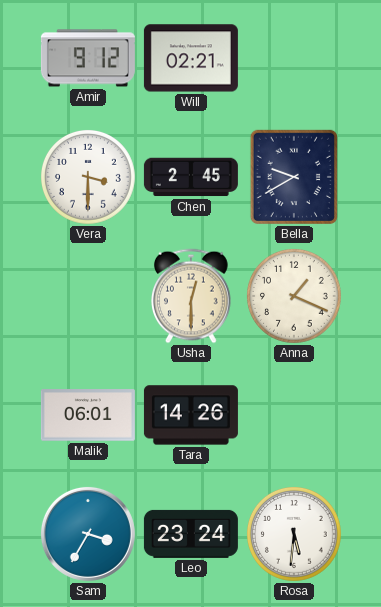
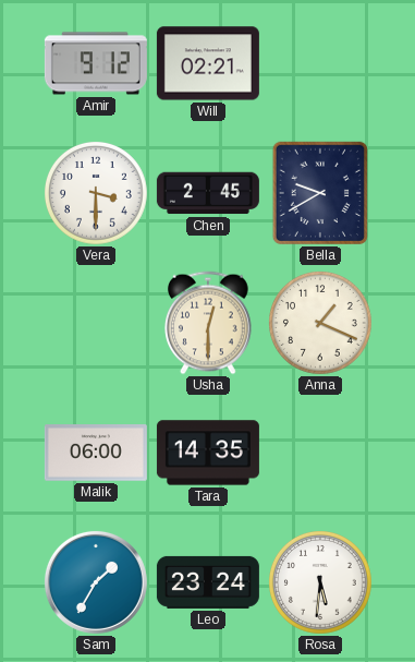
Malik: 06:01 -> 06:00
Tara: 14:26 -> 14:35
Sam: 3:35 -> 1:35
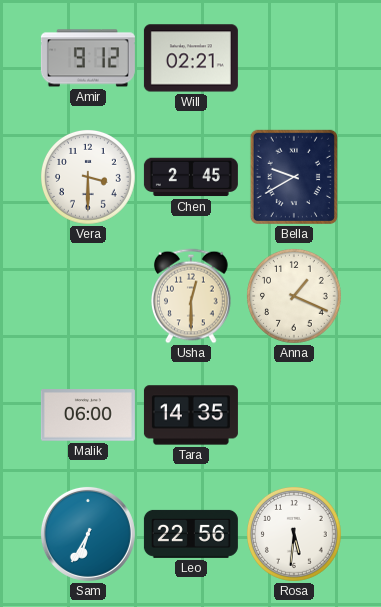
Sam: 1:35 -> 6:35
Leo: 23:24 -> 22:56
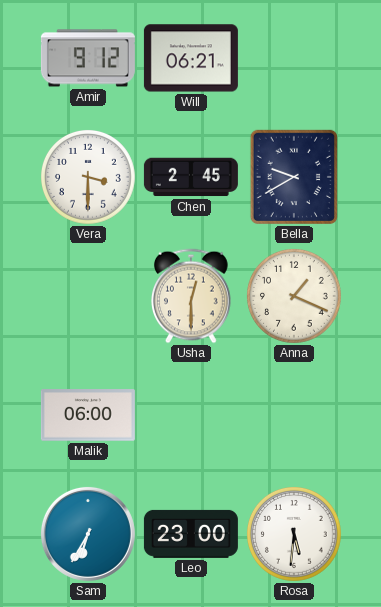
Will: 02:21 -> 06:21
Tara: 14:35 -> none
Leo: 22:56 -> 23:00
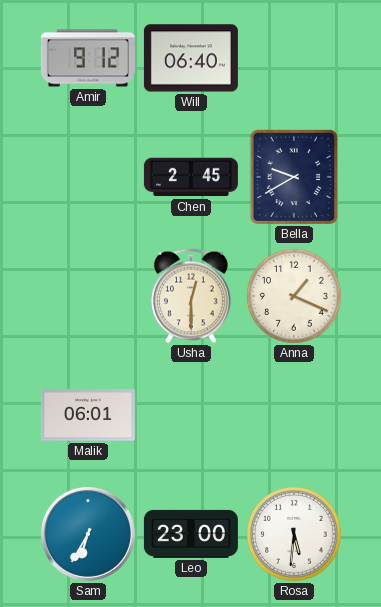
Will: 06:21 -> 06:40
Vera: 3:30 -> none
Malik: 06:00 -> 06:01
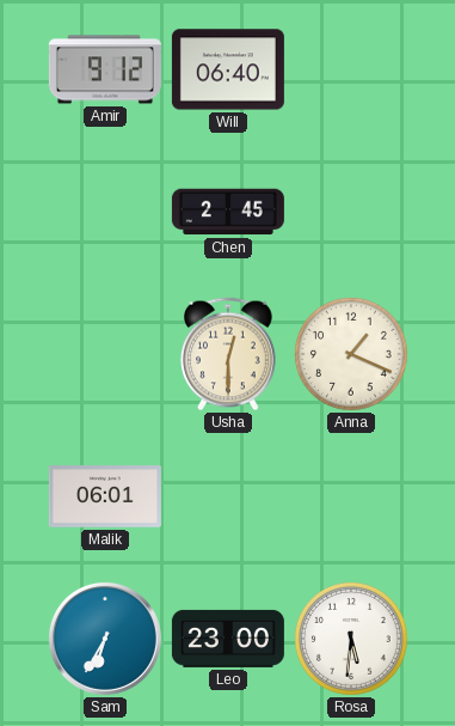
Bella: 9:40 -> none
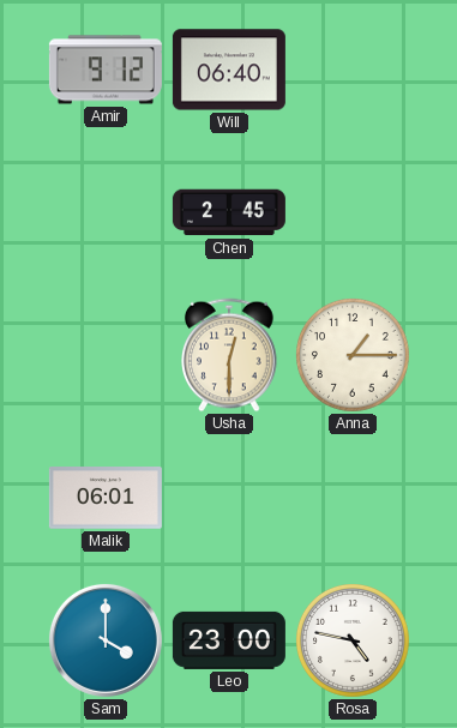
Anna: 1:19 -> 1:15
Sam: 6:35 -> 4:00
Rosa: 5:31 -> 4:47
